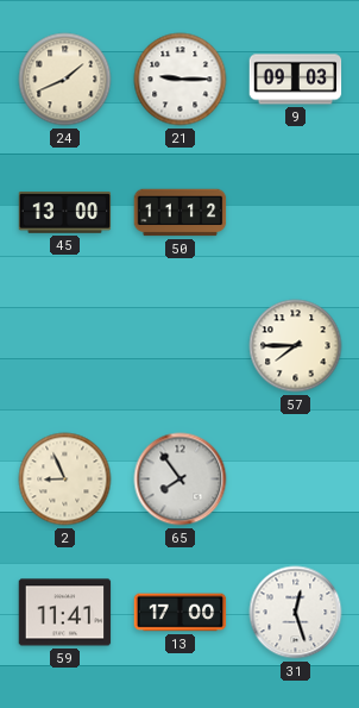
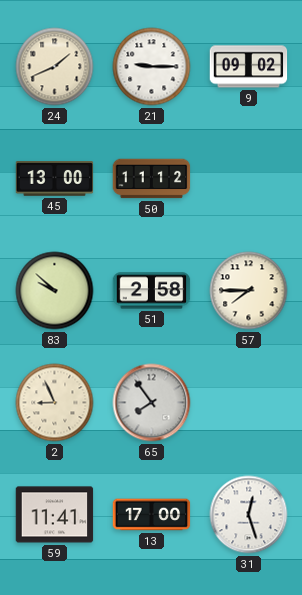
9: 09:03 -> 09:02
83: none -> 9:52
51: none -> 2:58
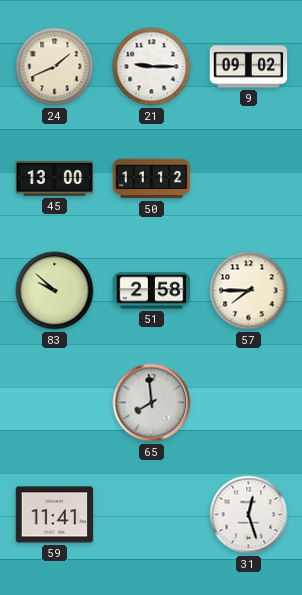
2: 8:56 -> none
65: 7:54 -> 7:59
13: 17:00 -> none
